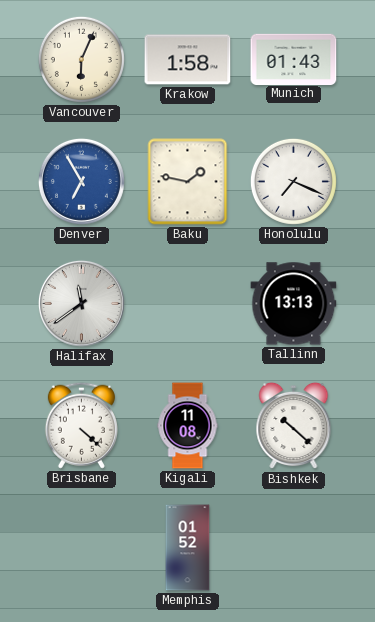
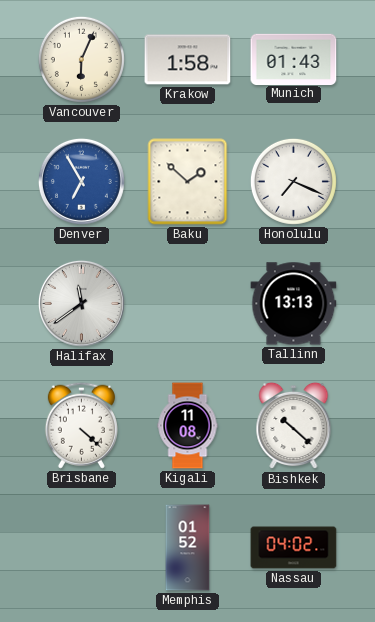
Baku: 1:47 -> 1:52
Nassau: none -> 04:02
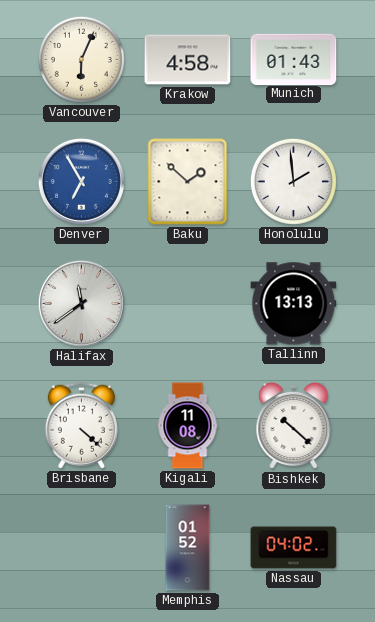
Krakow: 1:58 -> 4:58
Honolulu: 7:19 -> 1:59
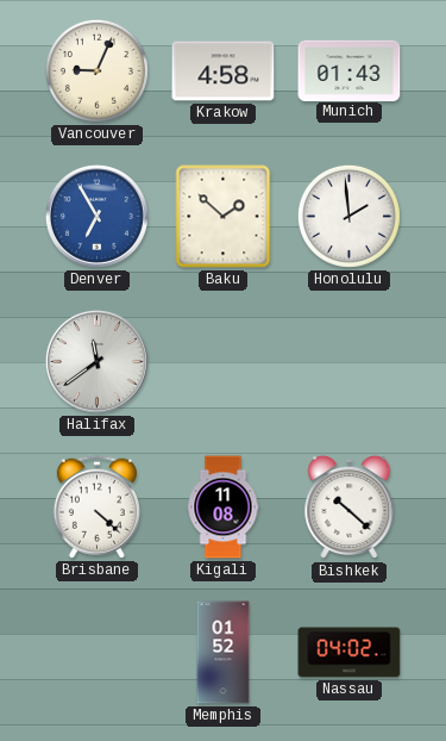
Vancouver: 6:04 -> 9:04
Tallinn: 13:13 -> none
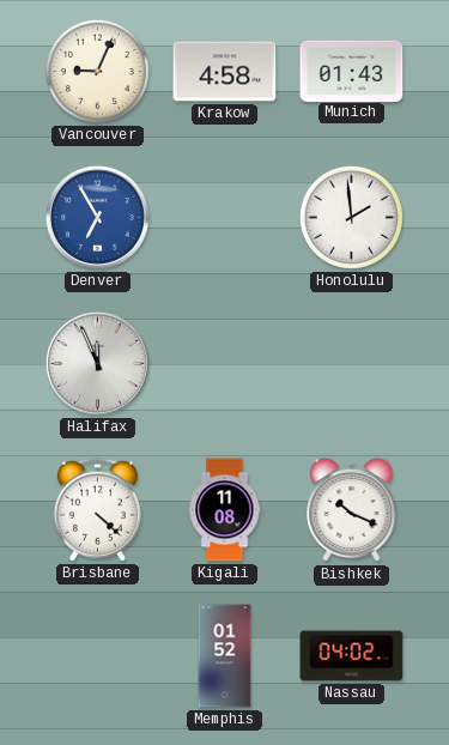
Baku: 1:52 -> none
Halifax: 11:39 -> 11:56
Bishkek: 10:22 -> 10:19
